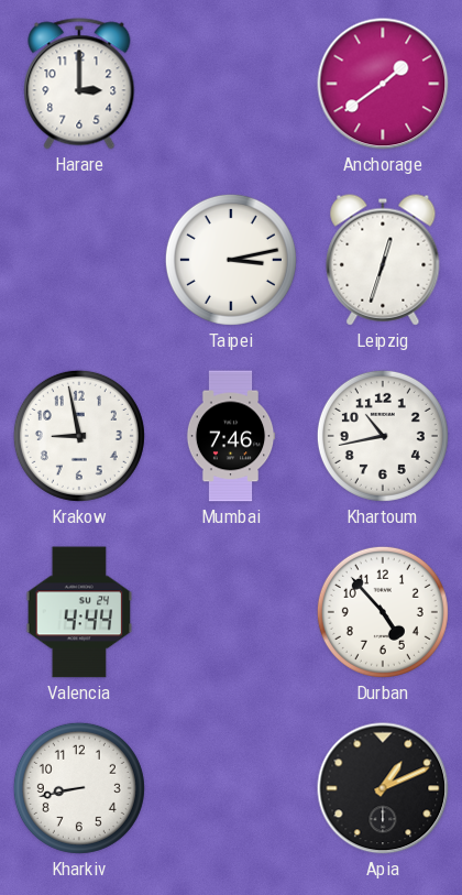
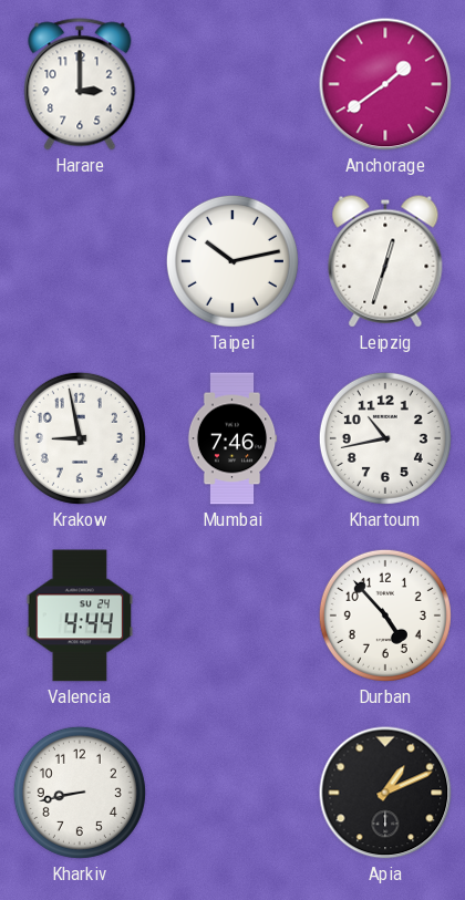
Taipei: 3:13 -> 10:13
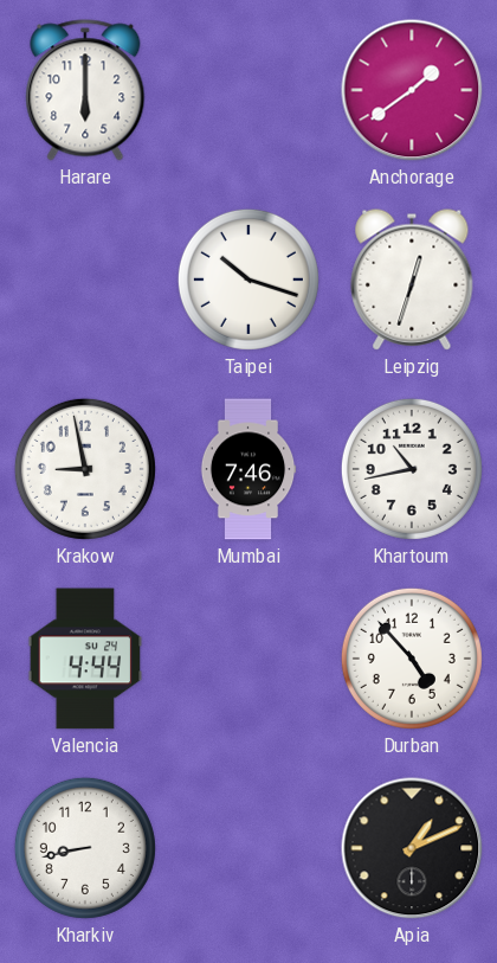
Harare: 3:00 -> 6:00
Taipei: 10:13 -> 10:18
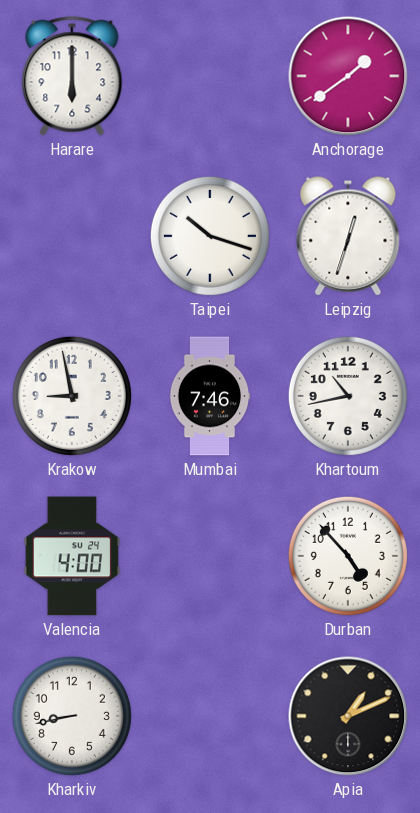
Valencia: 4:44 -> 4:00
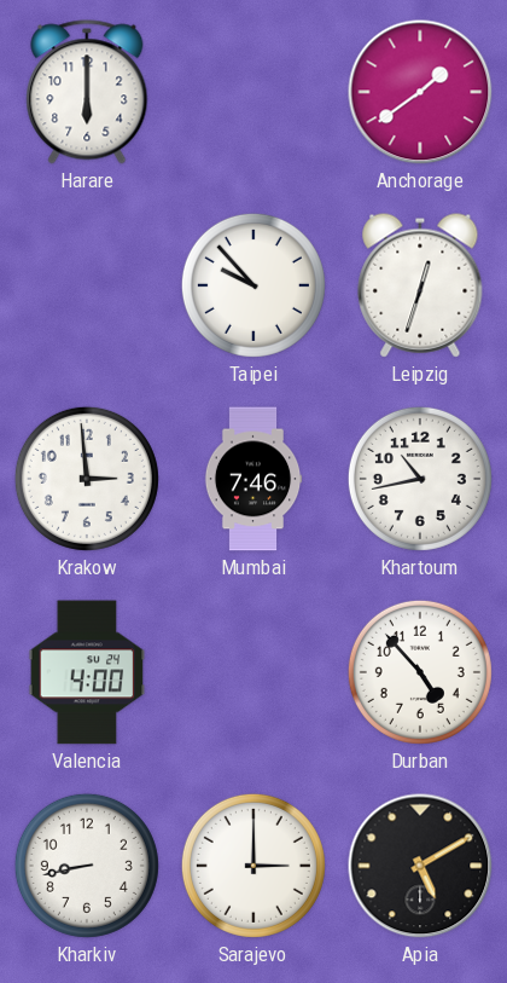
Taipei: 10:18 -> 9:53
Krakow: 8:58 -> 2:59
Sarajevo: none -> 3:00
Apia: 1:11 -> 5:10
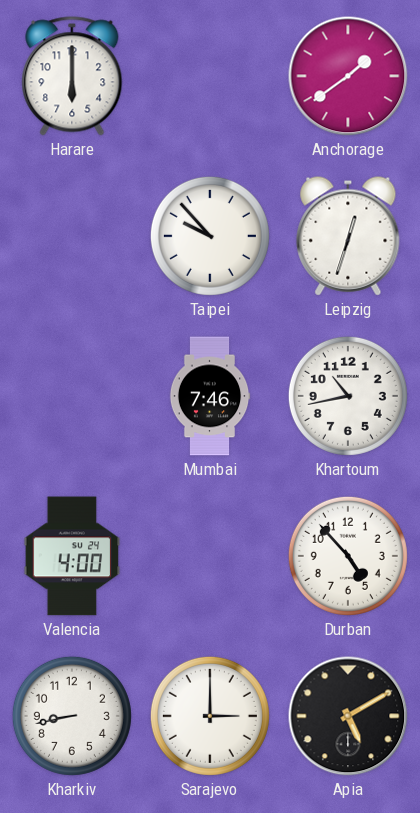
Krakow: 2:59 -> none
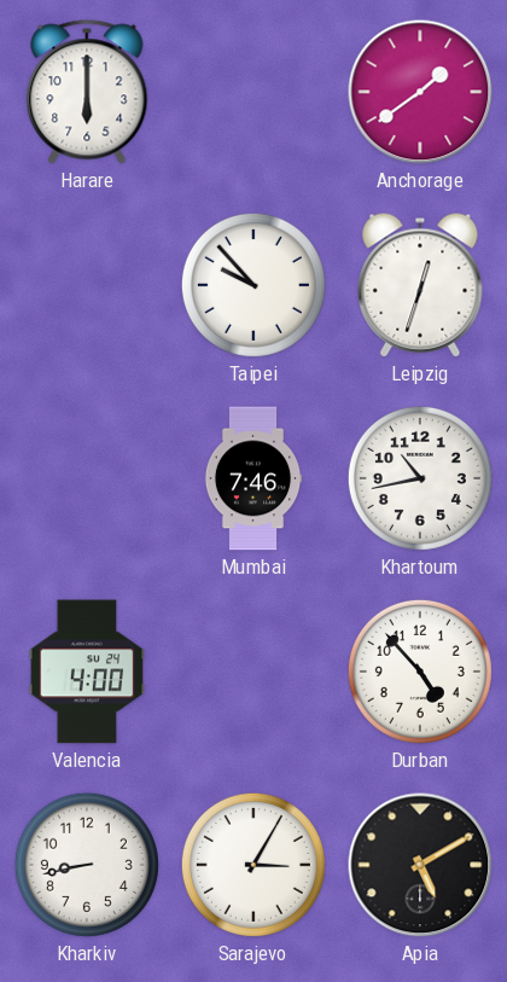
Sarajevo: 3:00 -> 3:05
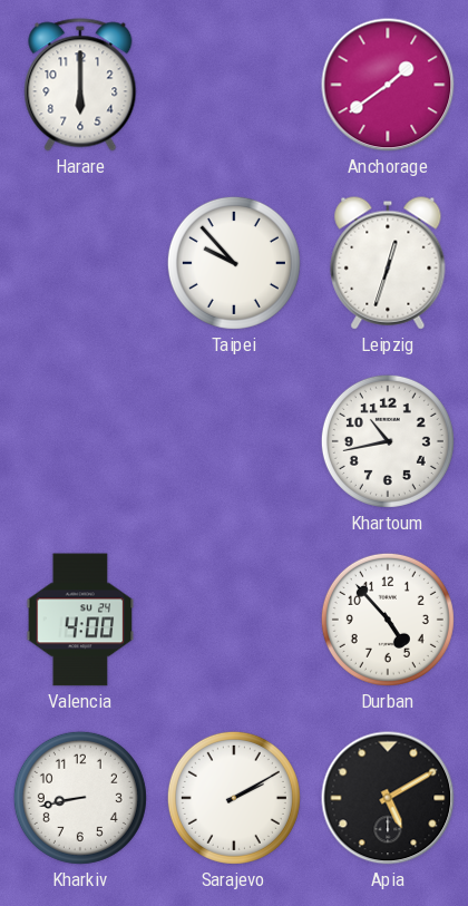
Mumbai: 7:46 -> none
Sarajevo: 3:05 -> 2:10
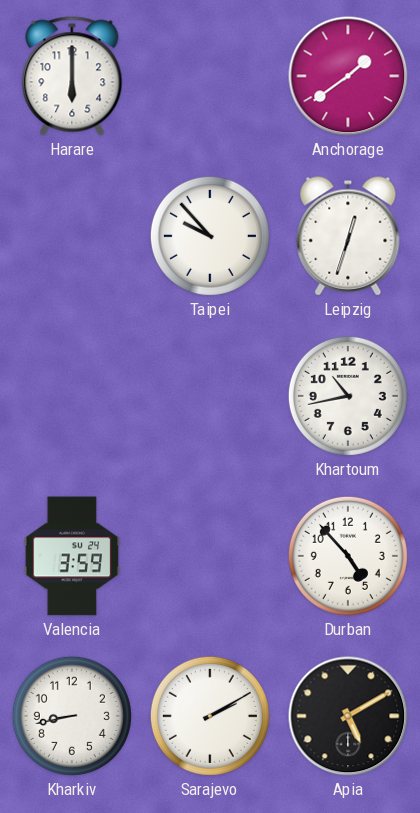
Valencia: 4:00 -> 3:59
